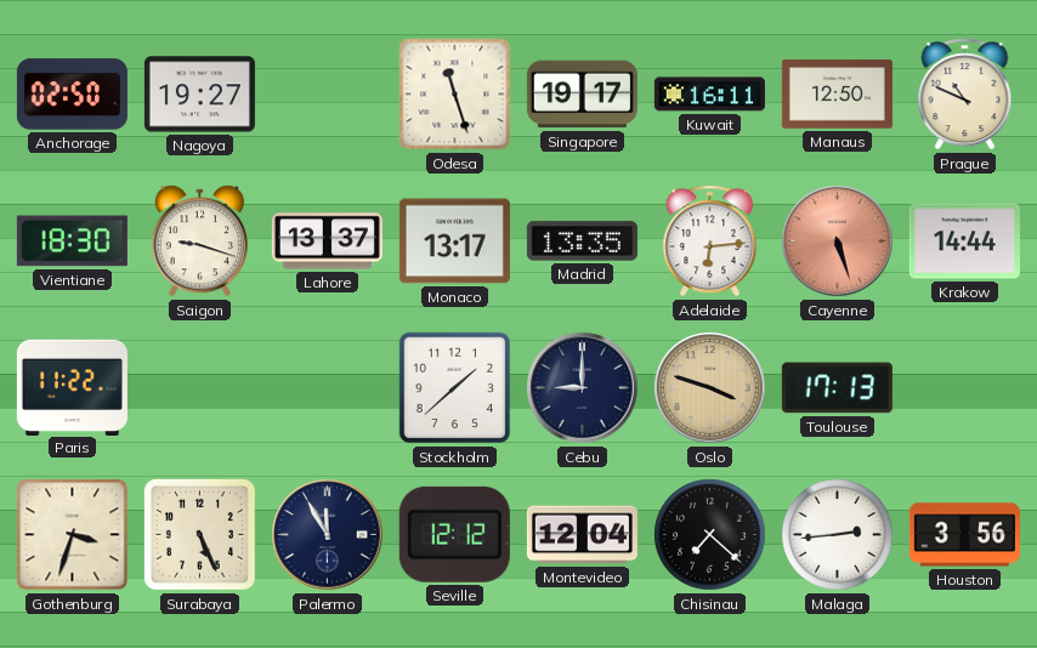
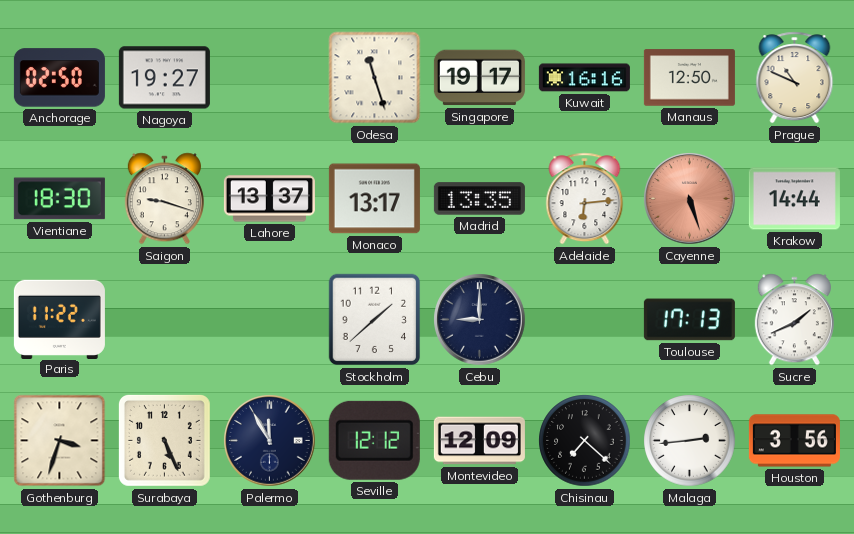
Kuwait: 16:11 -> 16:16
Oslo: 3:48 -> none
Sucre: none -> 1:41
Montevideo: 12:04 -> 12:09
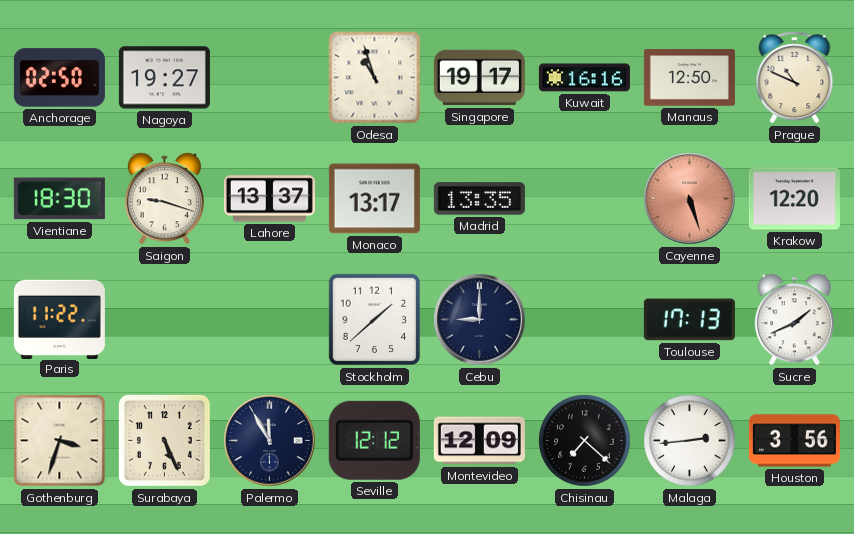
Odesa: 11:27 -> 10:57
Adelaide: 6:14 -> none
Krakow: 14:44 -> 12:20
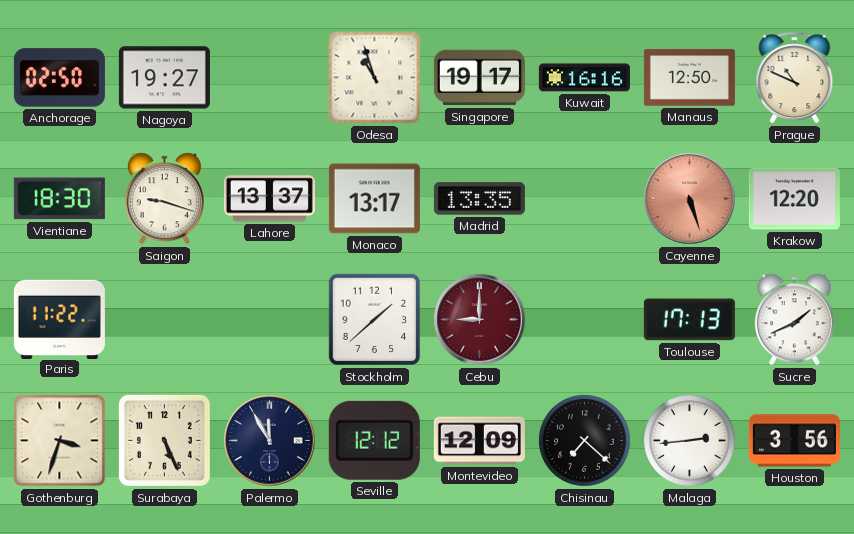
Cebu dial: navy -> burgundy
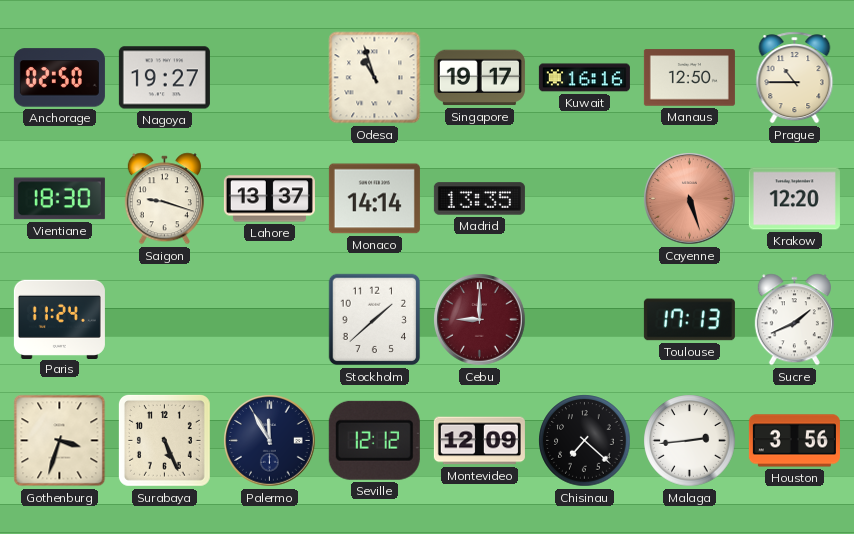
Prague: 10:49 -> 10:45
Monaco: 13:17 -> 14:14
Paris: 11:22 -> 11:24
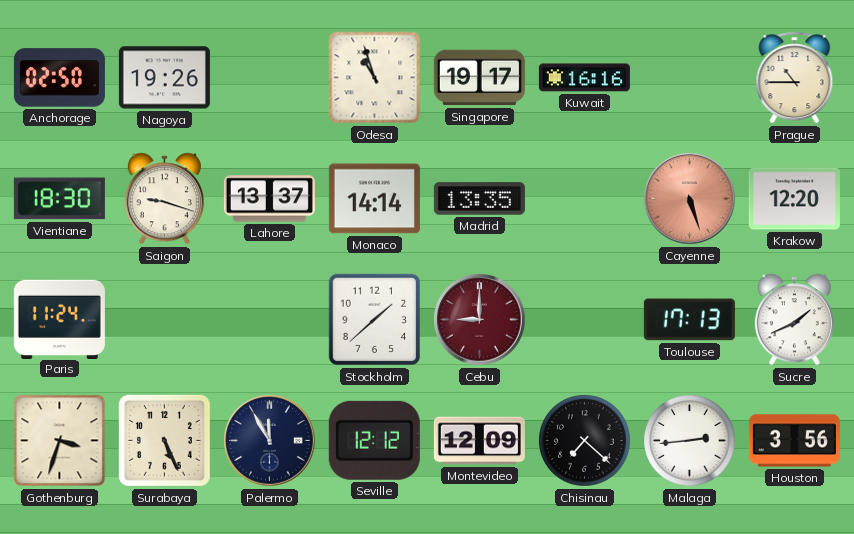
Nagoya: 19:27 -> 19:26
Manaus: 12:50 -> none
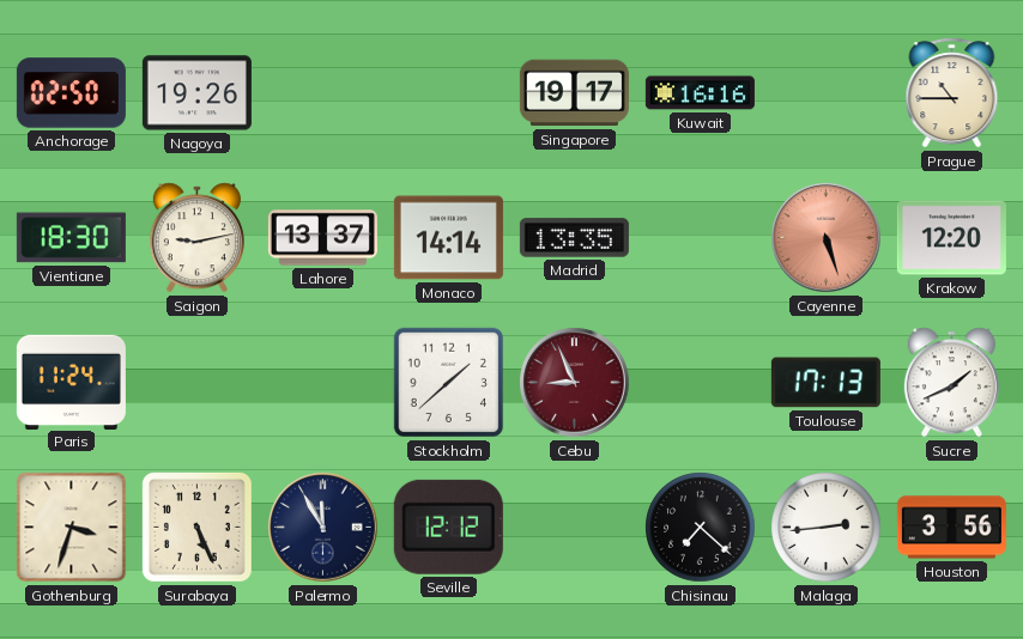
Odesa: 10:57 -> none
Saigon: 9:18 -> 9:13
Cebu: 9:00 -> 8:56
Montevideo: 12:09 -> none
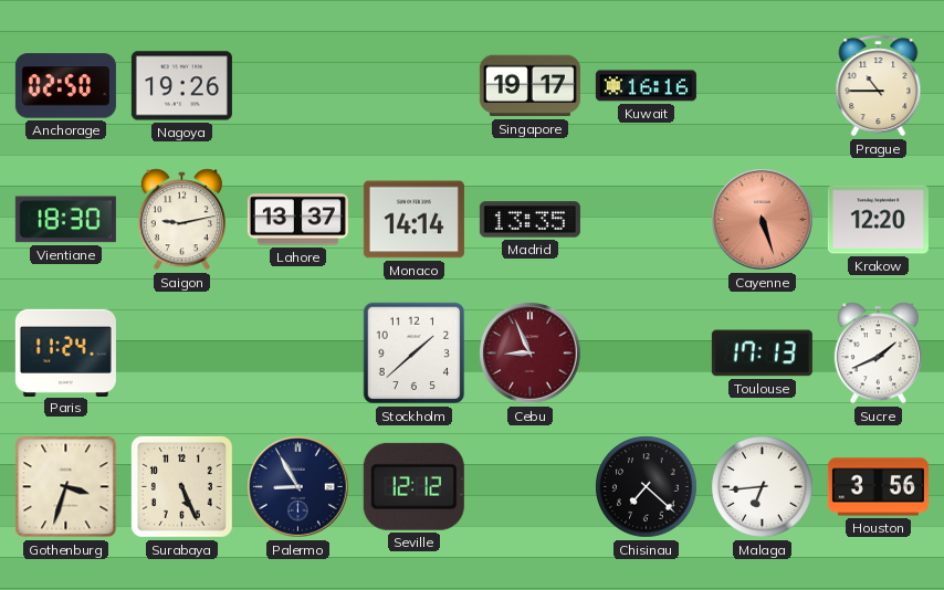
Palermo: 11:55 -> 8:55
Malaga: 2:44 -> 6:44
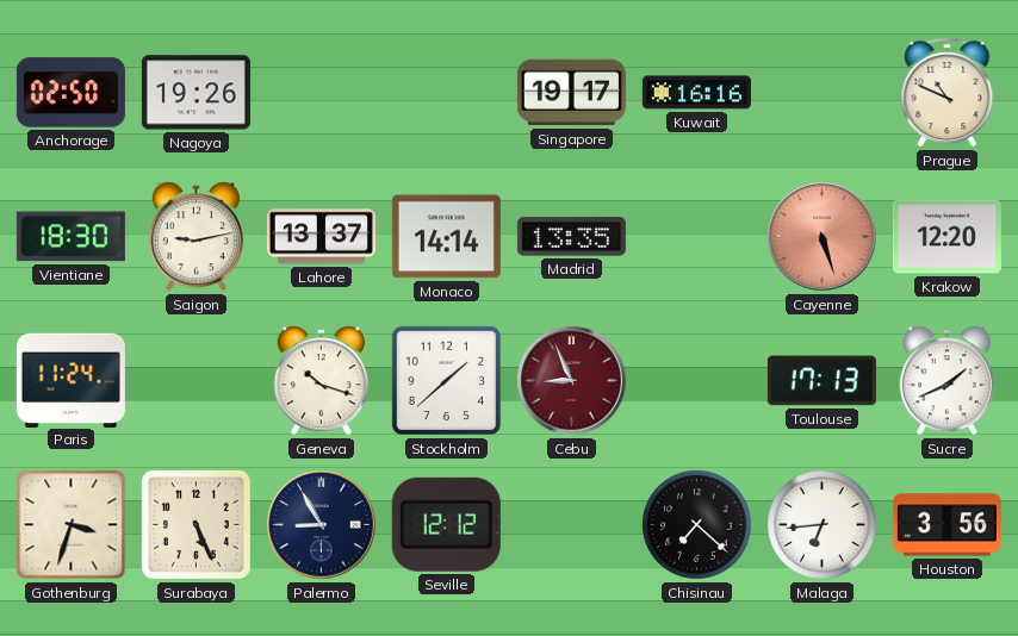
Prague: 10:45 -> 10:49
Geneva: none -> 10:18
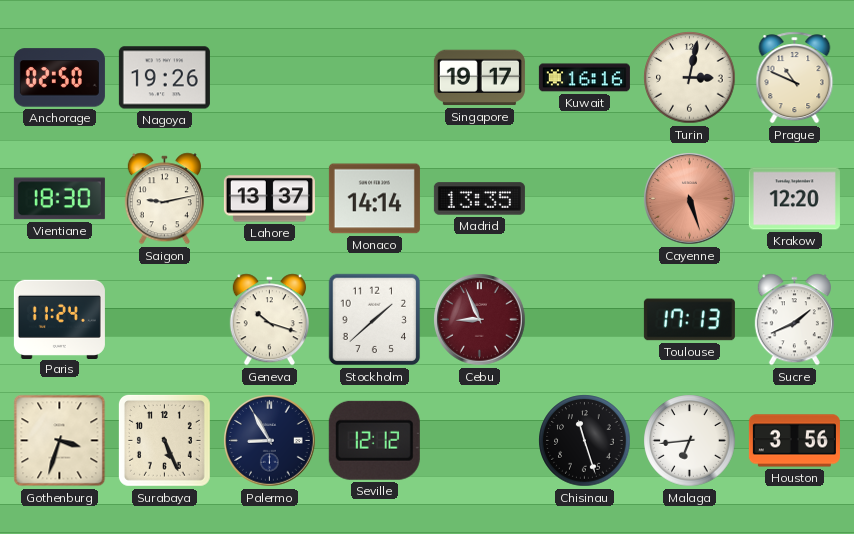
Turin: none -> 3:02
Chisinau: 7:22 -> 11:27
